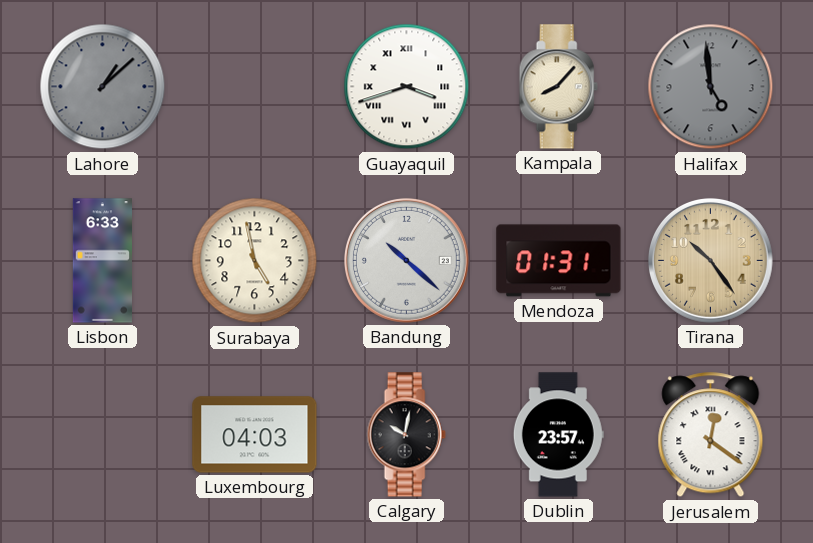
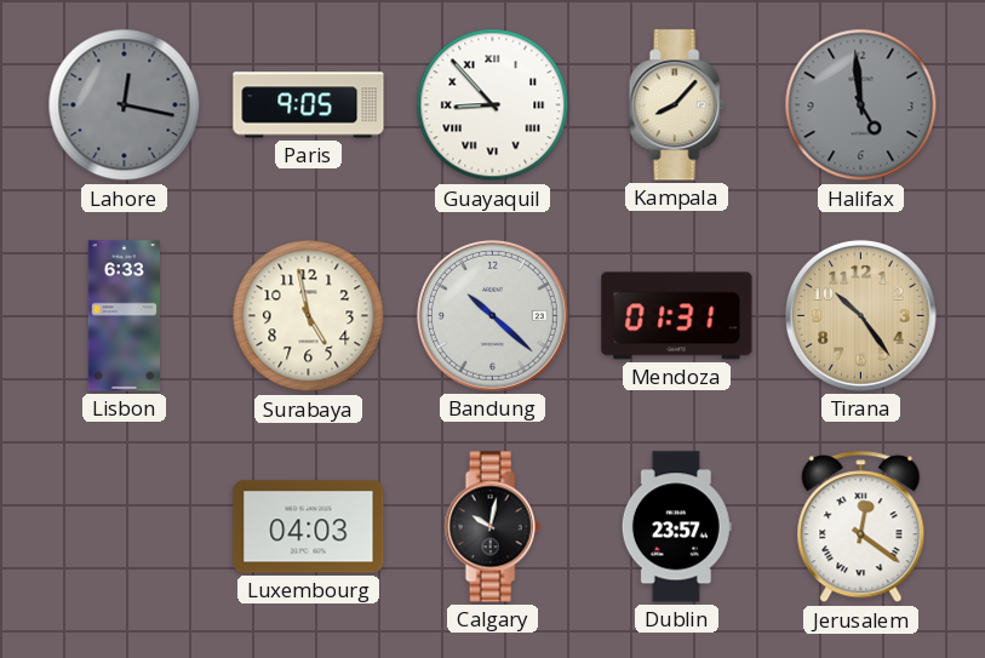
Lahore: 1:08 -> 12:17
Paris: none -> 9:05
Guayaquil: 3:42 -> 8:53
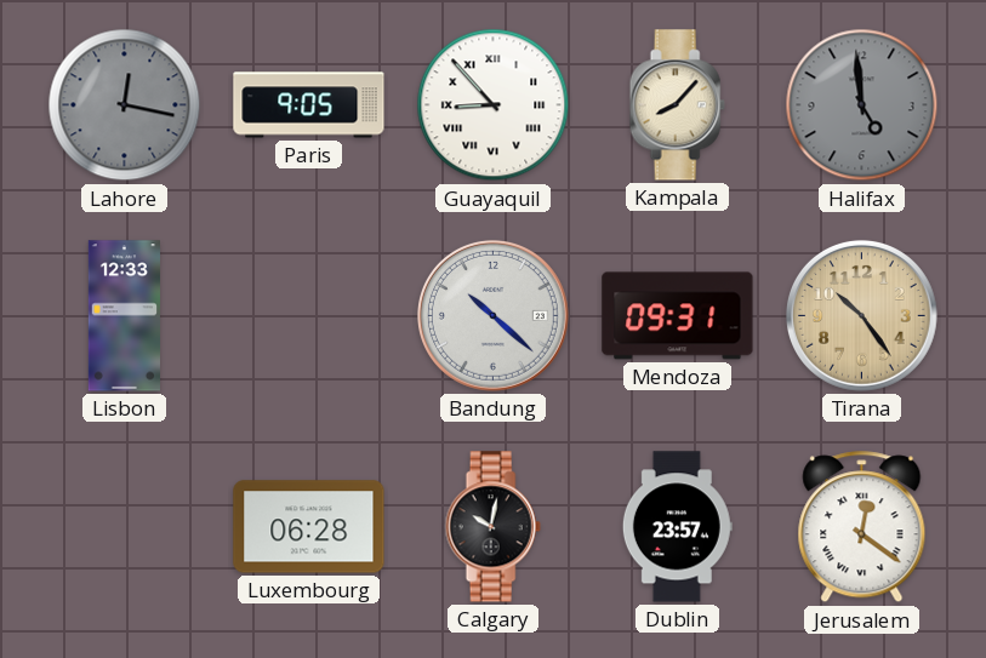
Lisbon: 6:33 -> 12:33
Surabaya: 4:58 -> none
Mendoza: 01:31 -> 09:31
Luxembourg: 04:03 -> 06:28
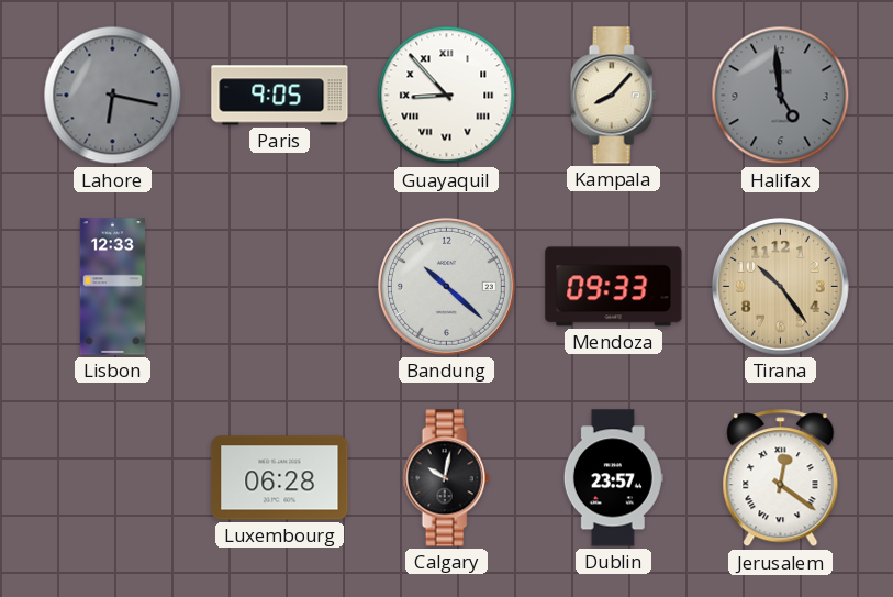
Lahore: 12:17 -> 6:17
Mendoza: 09:31 -> 09:33
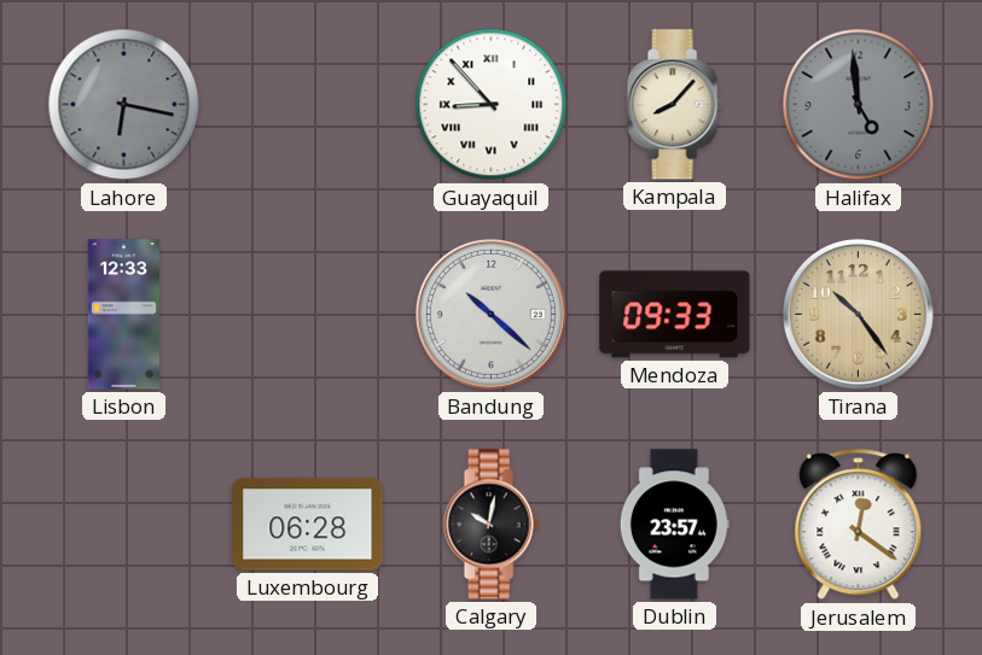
Paris: 9:05 -> none
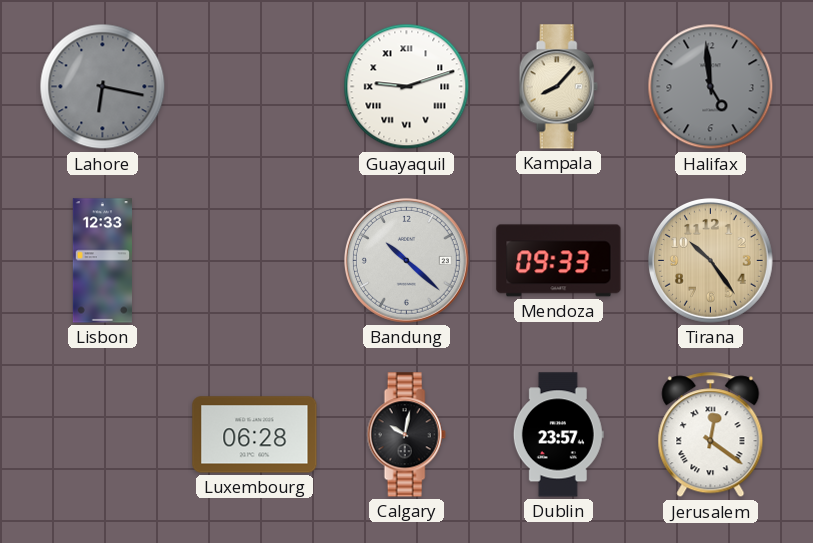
Guayaquil: 8:53 -> 9:12
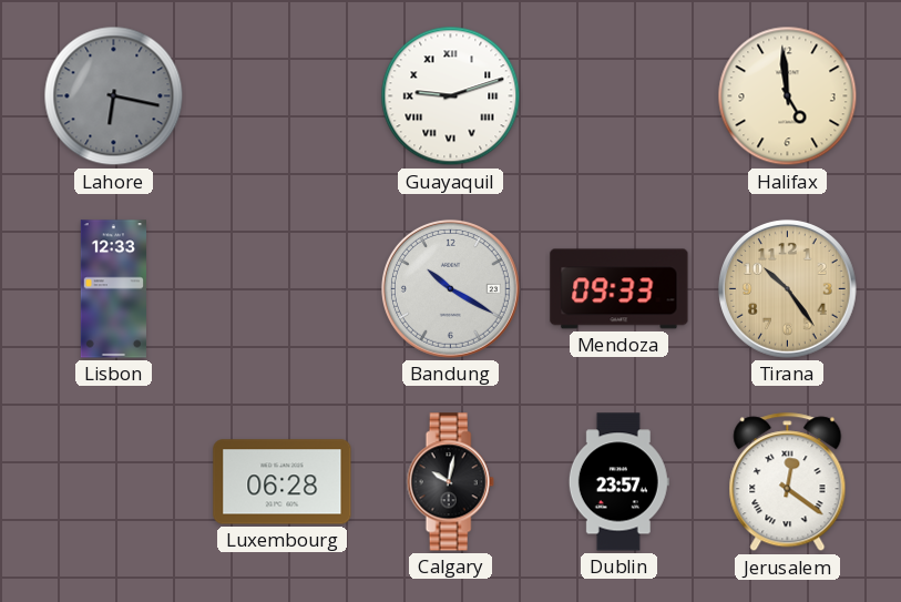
Kampala: 8:07 -> none
Halifax dial: grey -> cream
Bandung: 10:22 -> 10:20
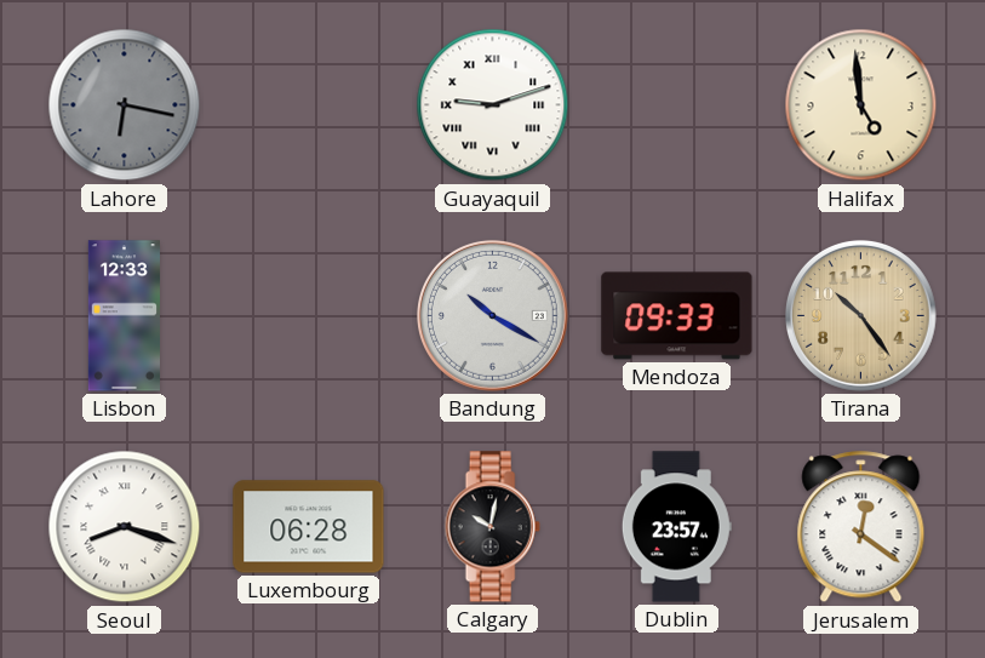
Seoul: none -> 8:18
